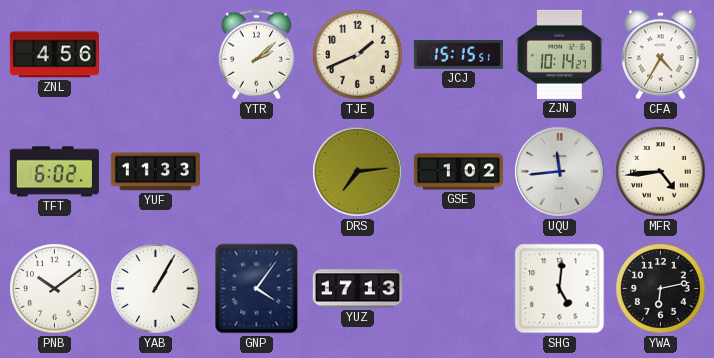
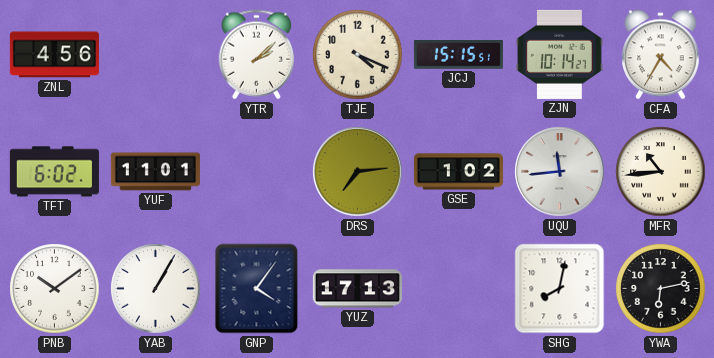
TJE: 1:41 -> 4:19
YUF: 11:33 -> 11:01
MFR: 4:44 -> 10:44
SHG: 5:01 -> 8:02
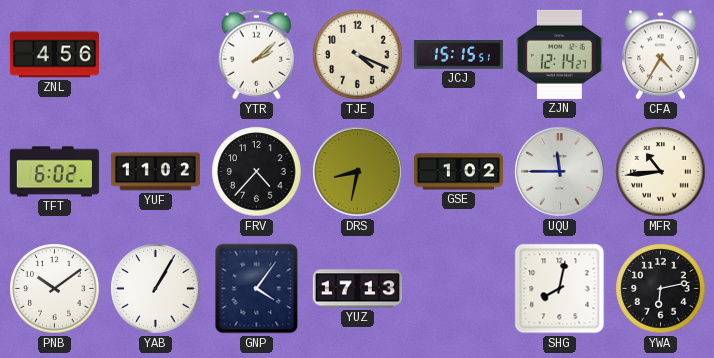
ZJN: 10:14 -> 12:14
YUF: 11:01 -> 11:02
FRV: none -> 4:37
DRS: 7:14 -> 8:32
UQU: 11:44 -> 11:45
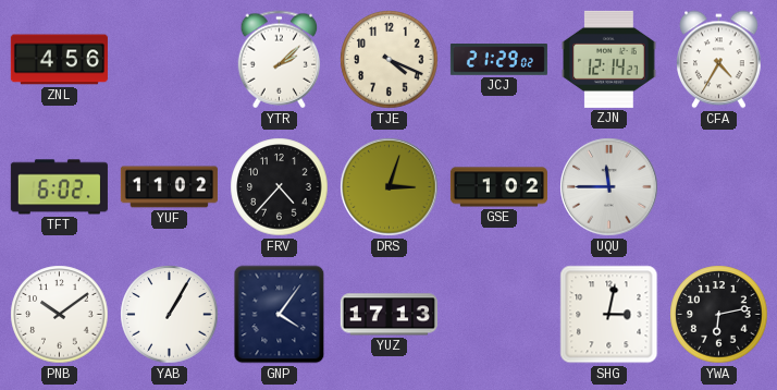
JCJ: 15:15 -> 21:29
DRS: 8:32 -> 3:03
MFR: 10:44 -> none
SHG: 8:02 -> 3:02
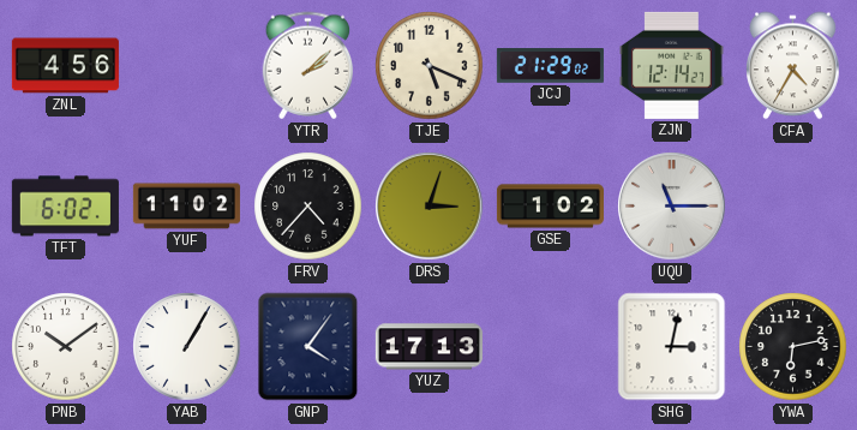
TJE: 4:19 -> 5:19
UQU: 11:45 -> 11:15
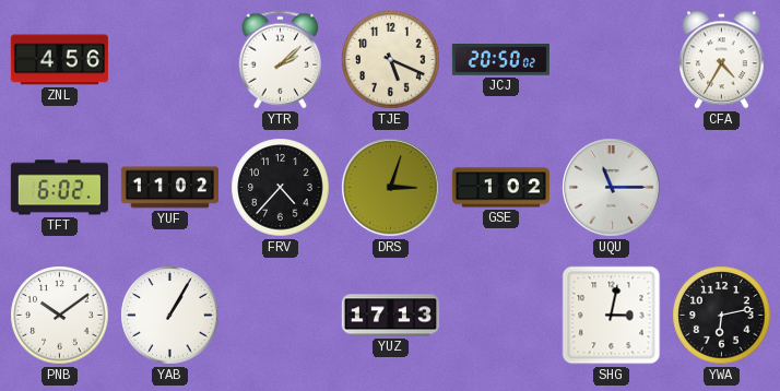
JCJ: 21:29 -> 20:50
ZJN: 12:14 -> none
GNP: 4:06 -> none
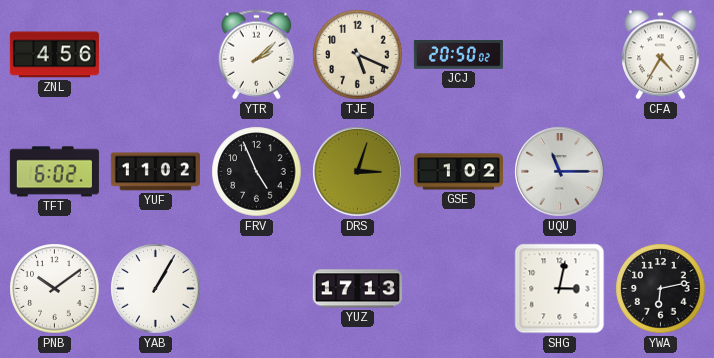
FRV: 4:37 -> 4:56
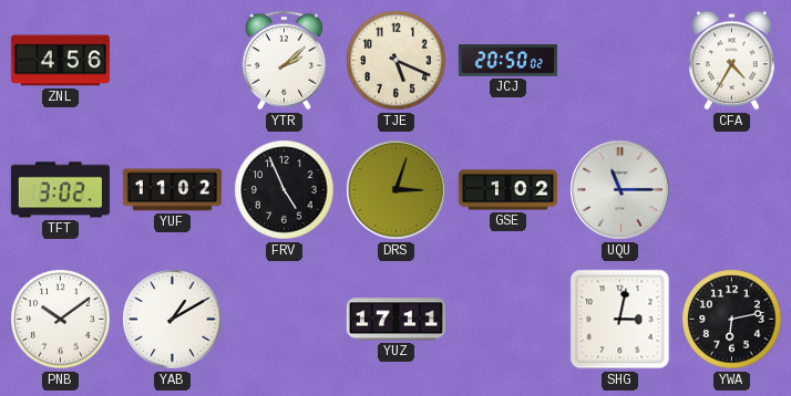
TFT: 6:02 -> 3:02
YAB: 1:05 -> 1:10
YUZ: 17:13 -> 17:11
